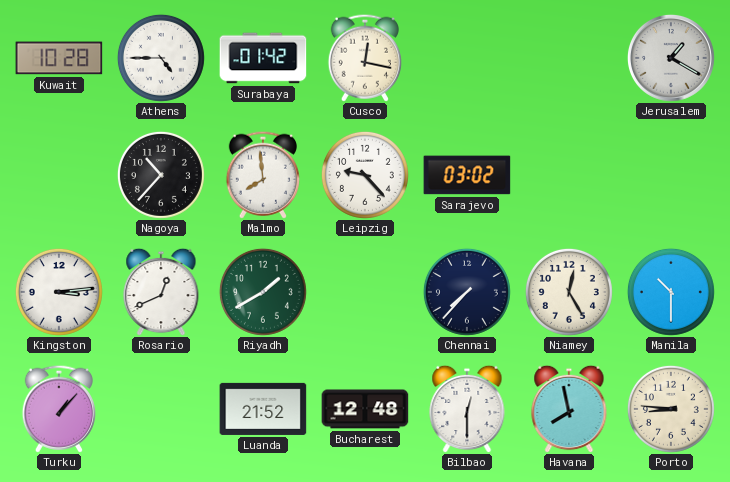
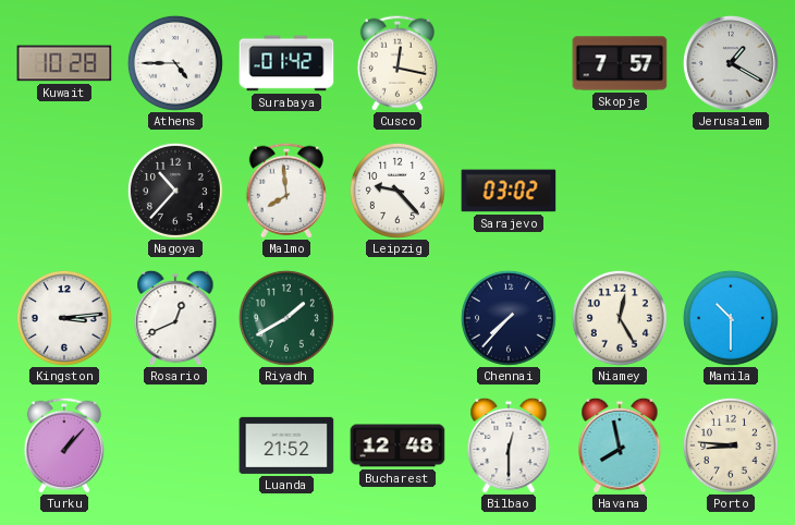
Skopje: none -> 7:57
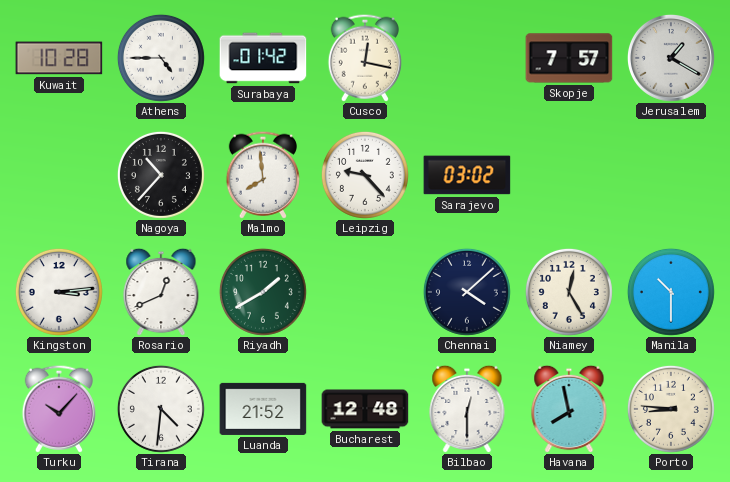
Chennai: 7:37 -> 4:08
Turku: 1:07 -> 10:07
Tirana: none -> 4:31
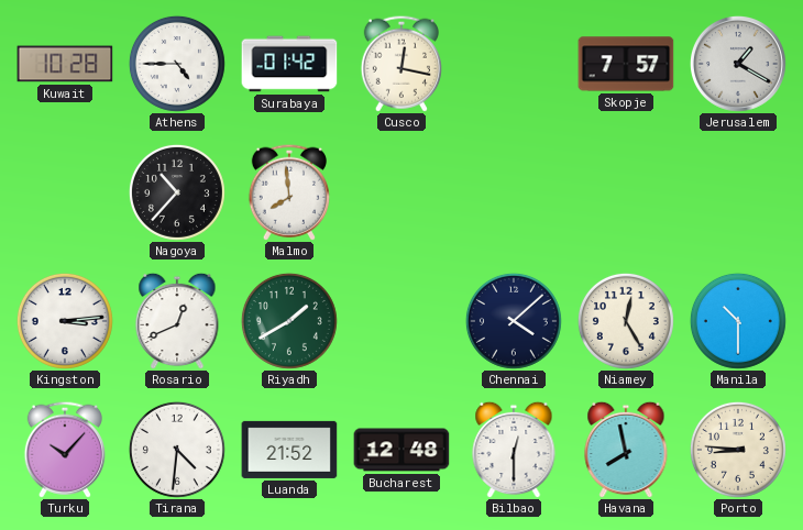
Leipzig: 9:23 -> none
Sarajevo: 03:02 -> none
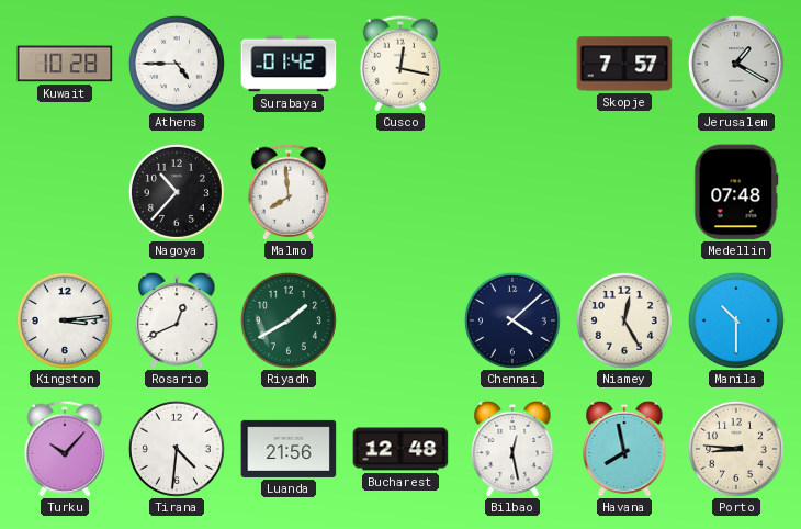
Medellin: none -> 07:48
Luanda: 21:52 -> 21:56
Bilbao: 12:30 -> 12:28
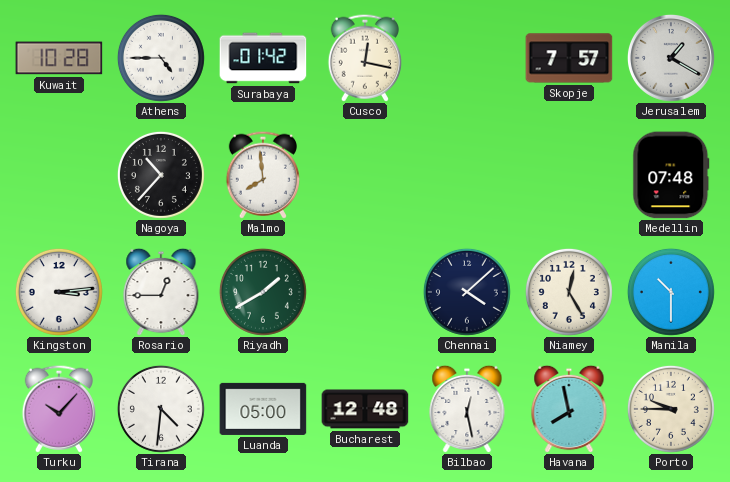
Rosario: 12:41 -> 12:45
Luanda: 21:56 -> 05:00
Porto: 8:46 -> 9:45
